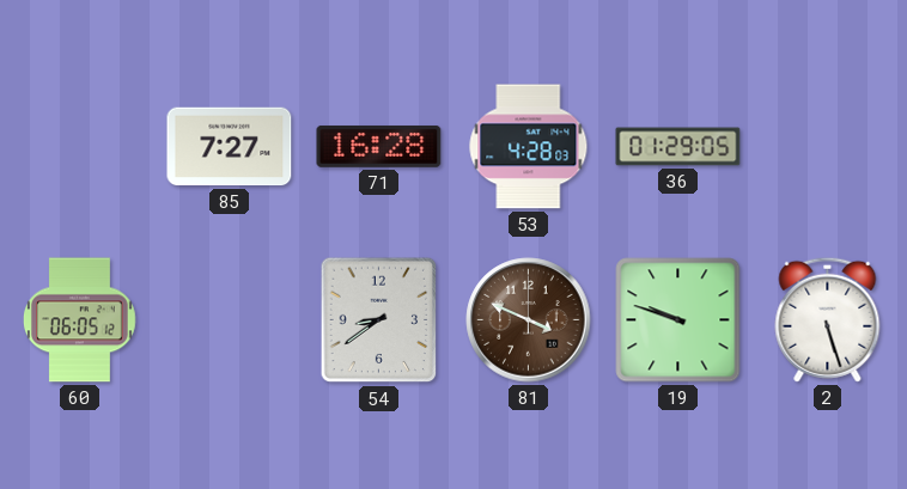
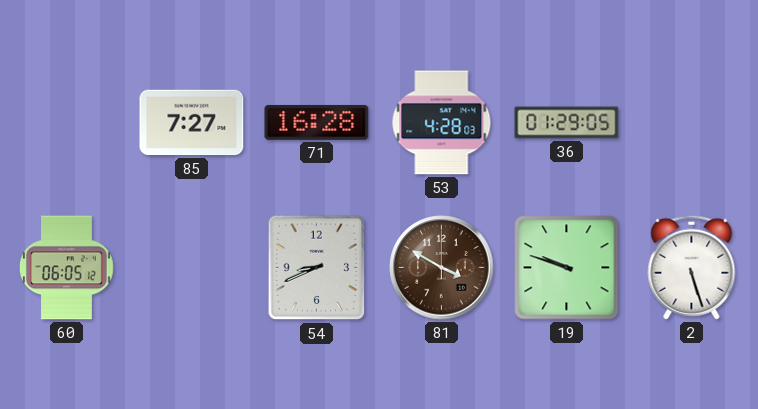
54: 8:39 -> 8:41
81: 3:49 -> 3:50
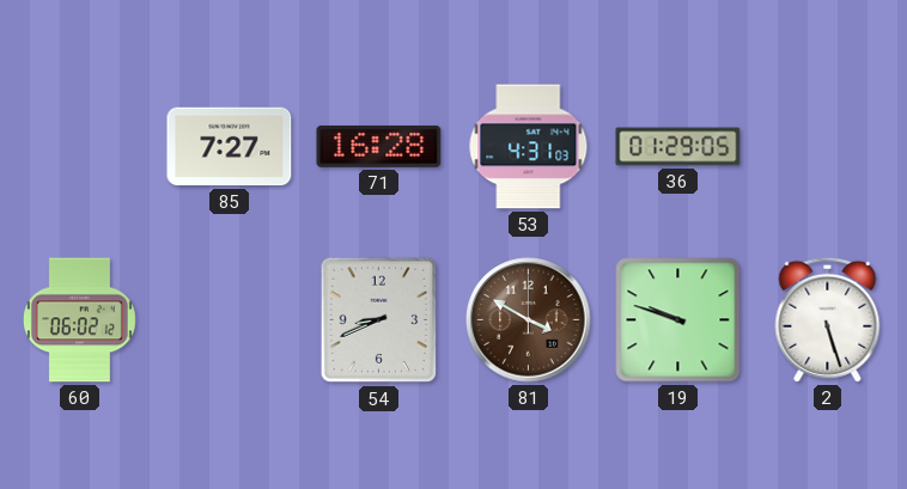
53: 4:28 -> 4:31
60: 06:05 -> 06:02
